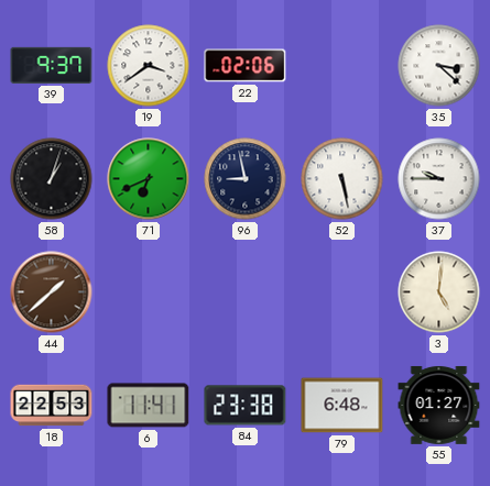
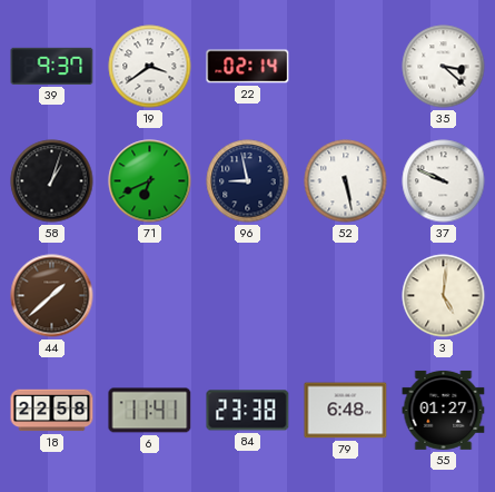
22: 02:06 -> 02:14
37: 9:45 -> 9:49
18: 22:53 -> 22:58
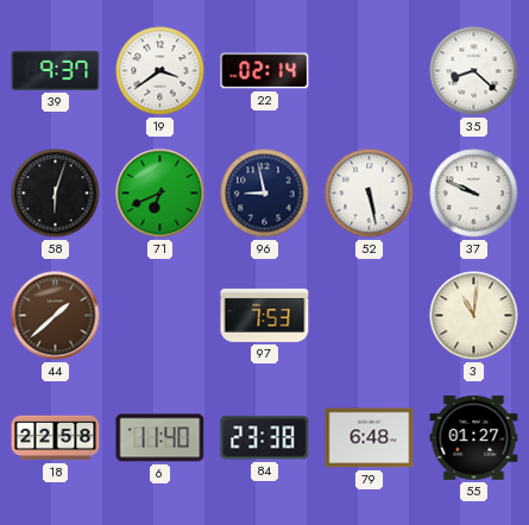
35: 3:22 -> 8:22
58: 1:03 -> 6:03
97: none -> 7:53
3: 5:01 -> 11:01
6: 11:41 -> 11:40
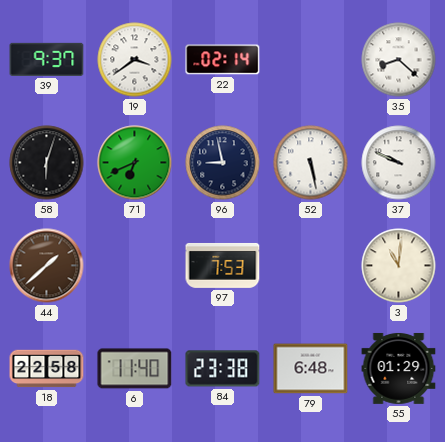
55: 01:27 -> 01:29
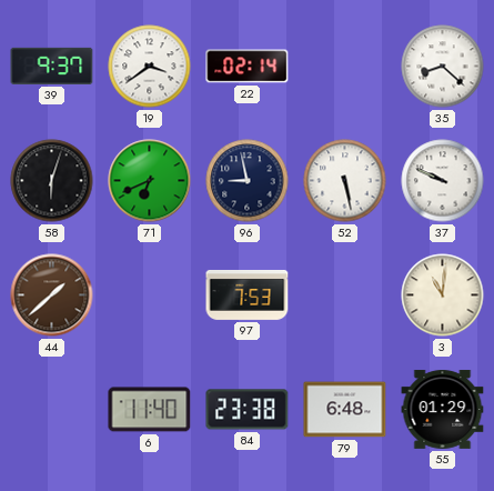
18: 22:58 -> none
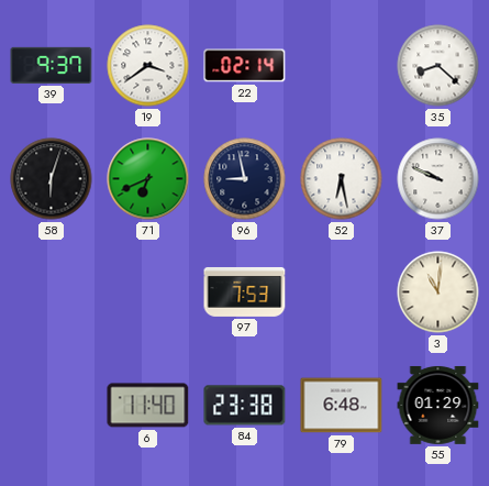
52: 5:28 -> 6:28
44: 1:38 -> none
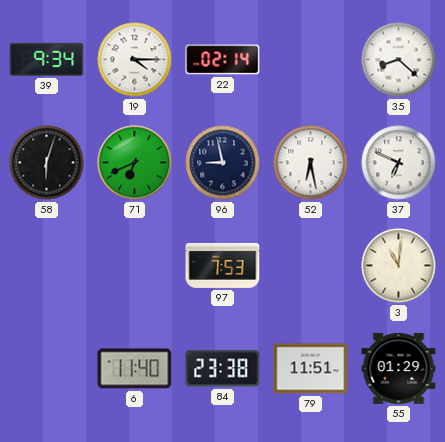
39: 9:37 -> 9:34
19: 3:39 -> 4:15
37: 9:49 -> 6:49
79: 6:48 -> 11:51
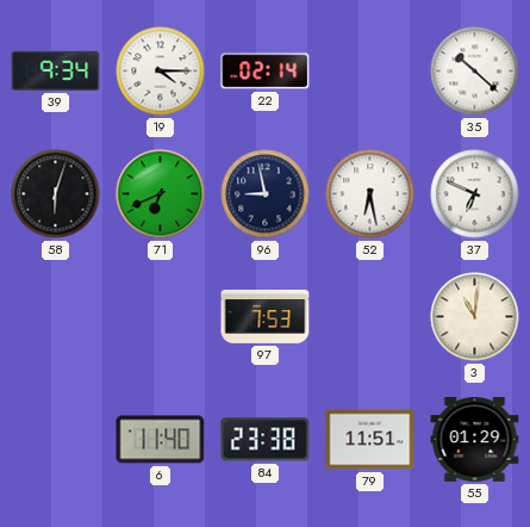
35: 8:22 -> 10:22
